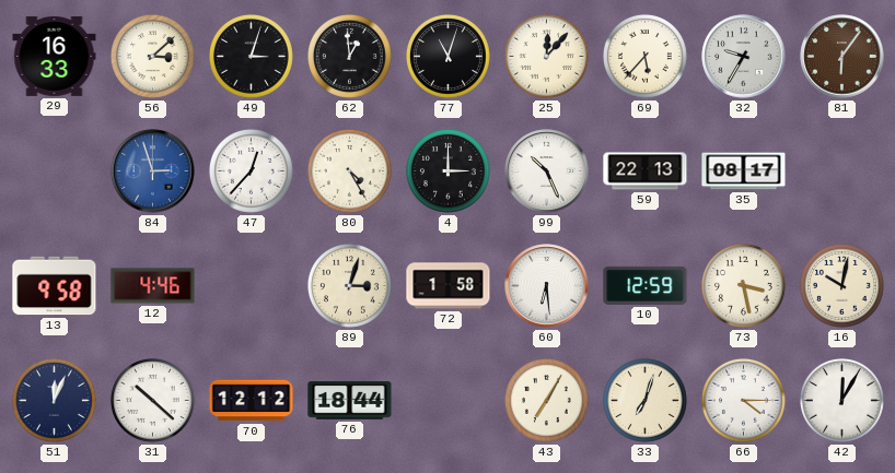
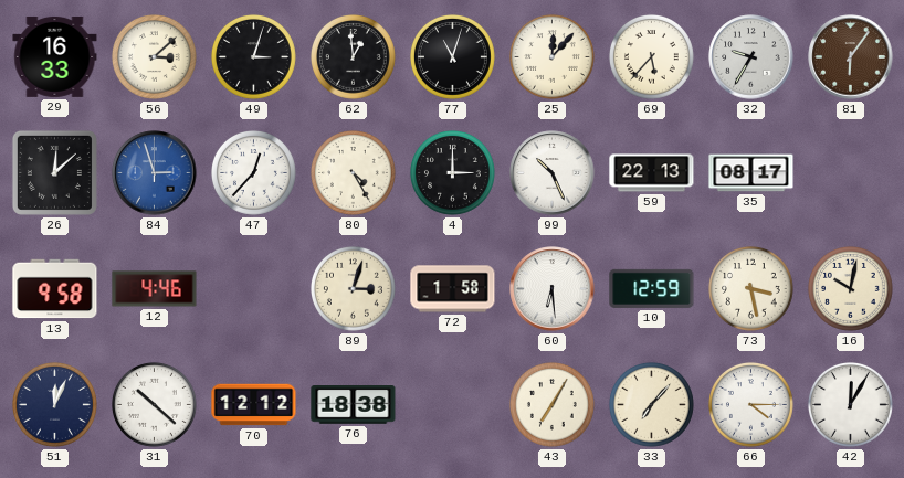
26: none -> 12:08
76: 18:44 -> 18:38
33: 7:03 -> 7:07
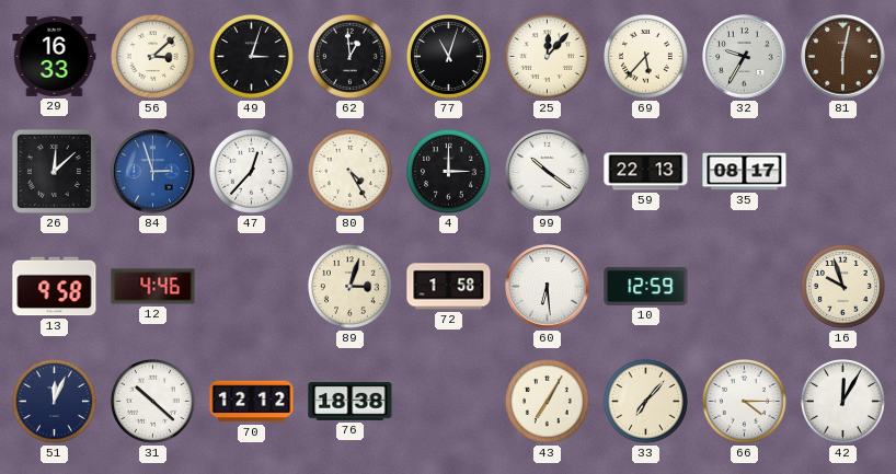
81: 6:06 -> 6:02
99: 10:26 -> 10:21
73: 3:28 -> none
16: 10:02 -> 9:57
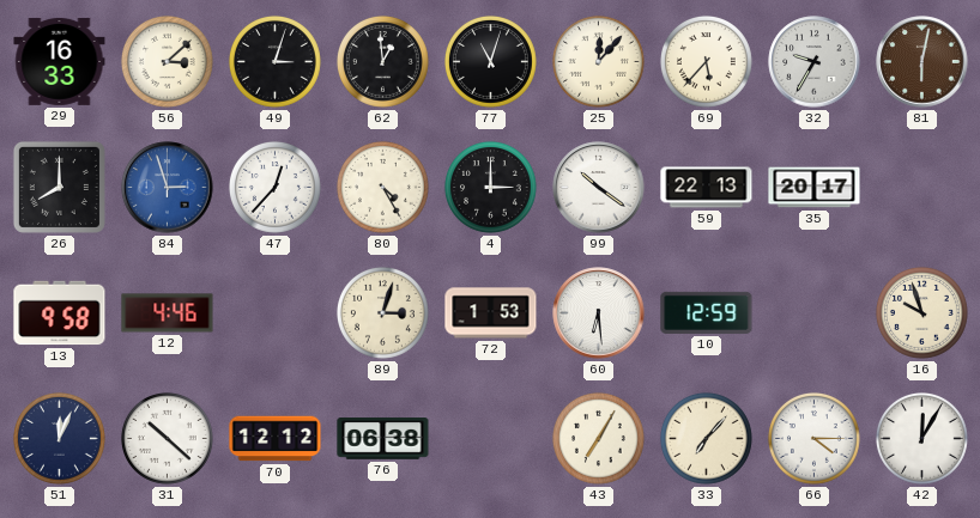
26: 12:08 -> 8:00
35: 08:17 -> 20:17
72: 1:58 -> 1:53
76: 18:38 -> 06:38
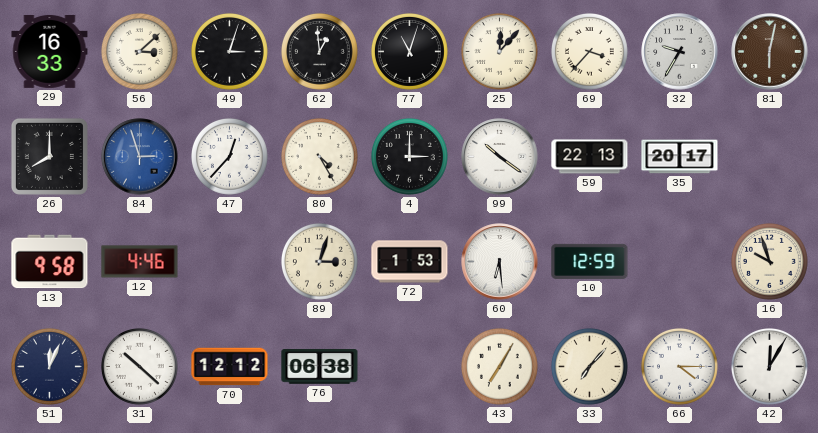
69: 5:37 -> 3:37
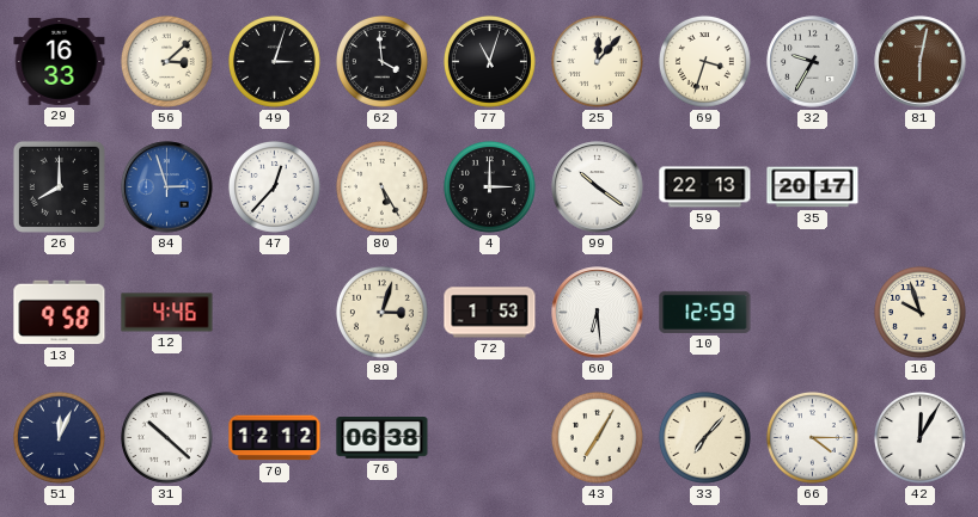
62: 12:59 -> 3:59
69: 3:37 -> 3:33
80: 4:25 -> 5:25
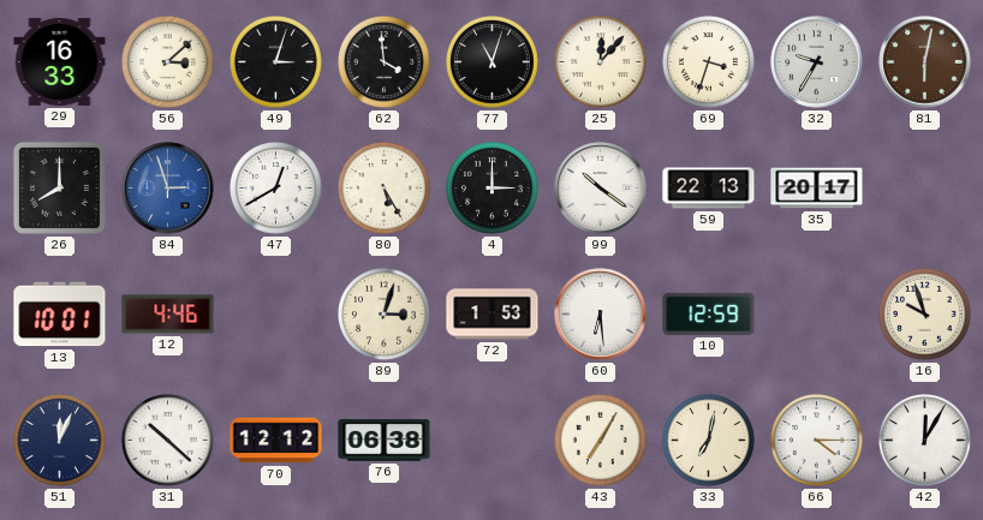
47: 12:37 -> 12:40
13: 9:58 -> 10:01
33: 7:07 -> 7:02
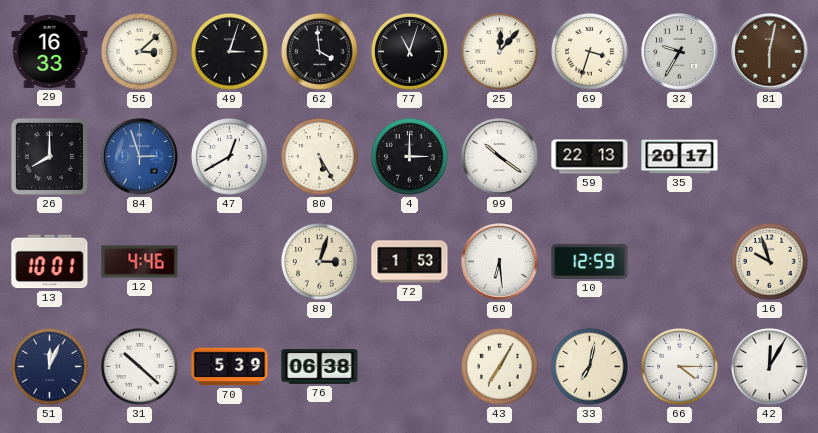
70: 12:12 -> 5:39
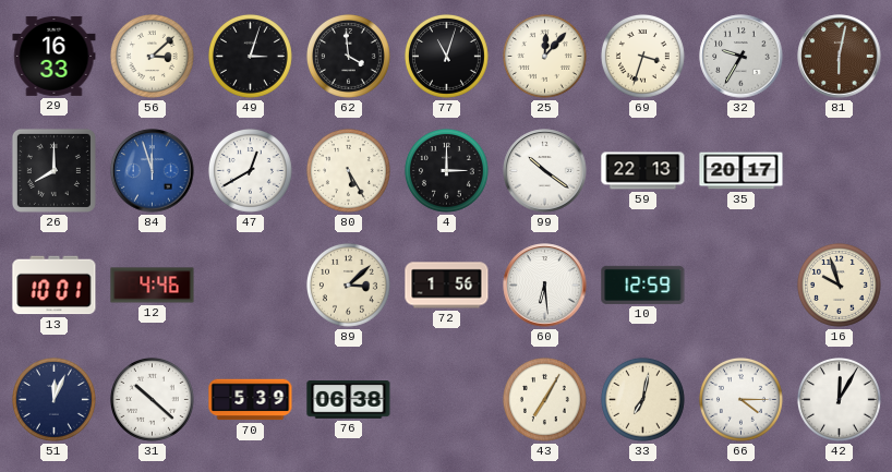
84: 2:57 -> 11:57
89: 3:03 -> 3:08
72: 1:53 -> 1:56
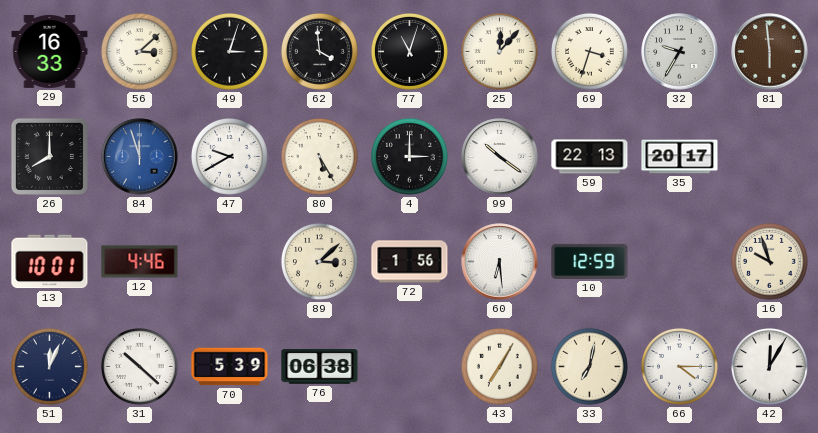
81: 6:02 -> 5:59
47: 12:40 -> 9:40
